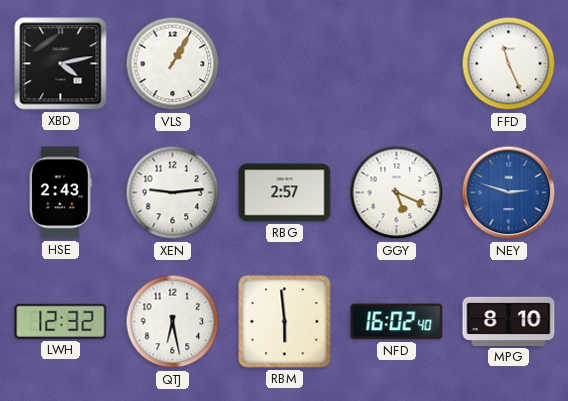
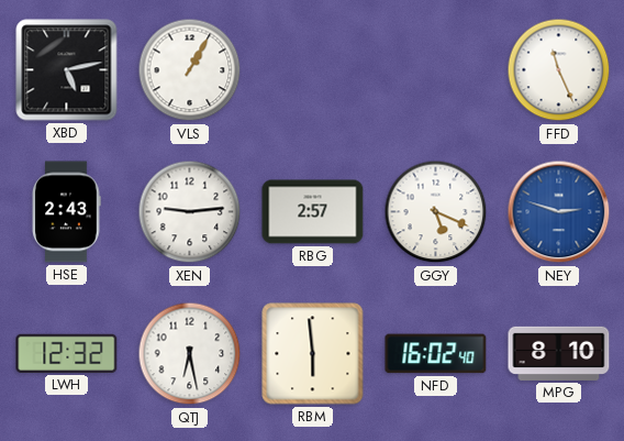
XBD: 4:13 -> 5:13
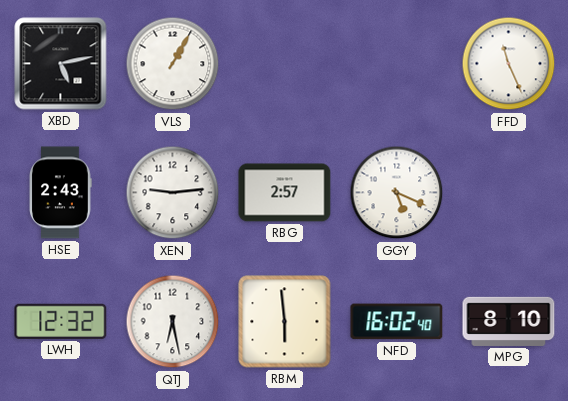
NEY: 2:48 -> none
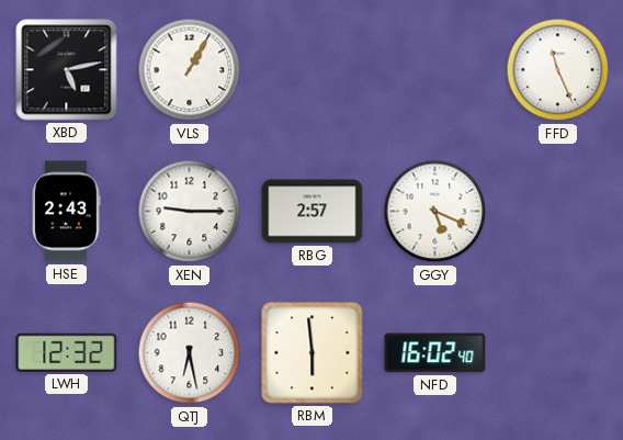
XEN: 9:14 -> 9:15
MPG: 8:10 -> none
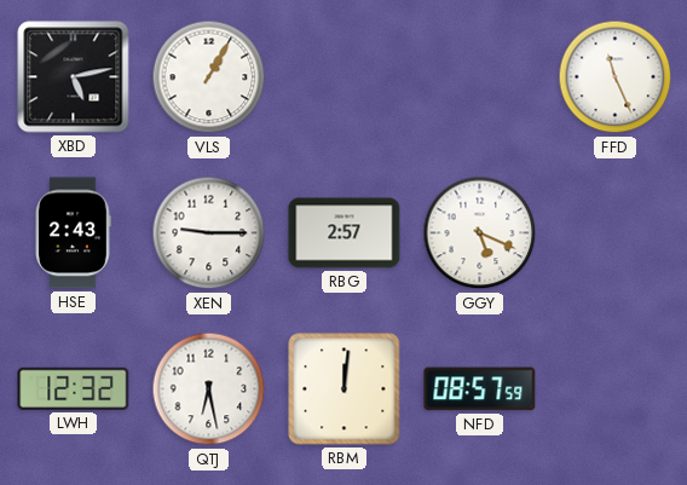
RBM: 5:59 -> 12:01
NFD: 16:02 -> 08:57
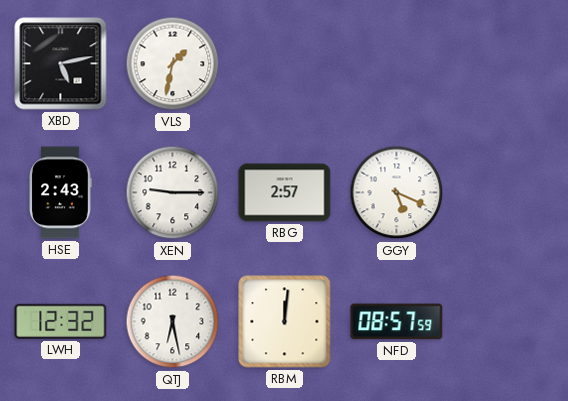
VLS: 1:05 -> 1:32
FFD: 11:26 -> none
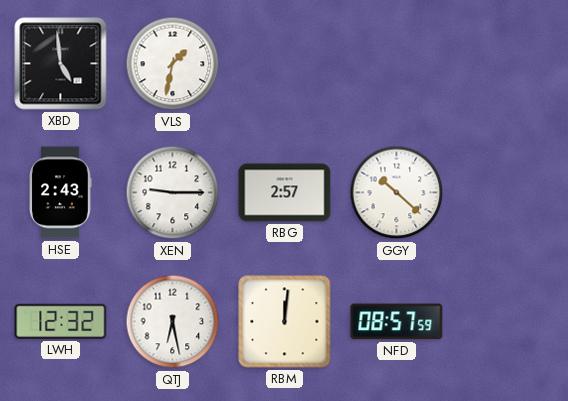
XBD: 5:13 -> 4:59
GGY: 5:19 -> 10:22
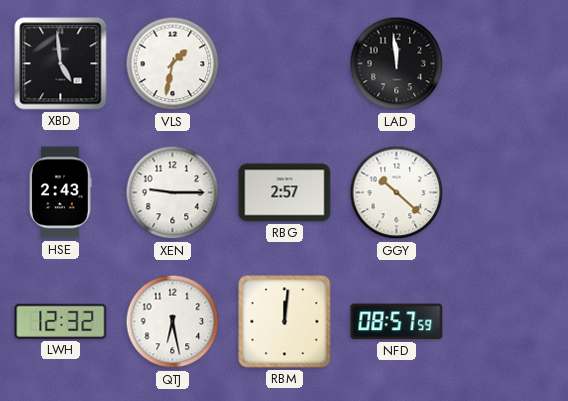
LAD: none -> 11:59
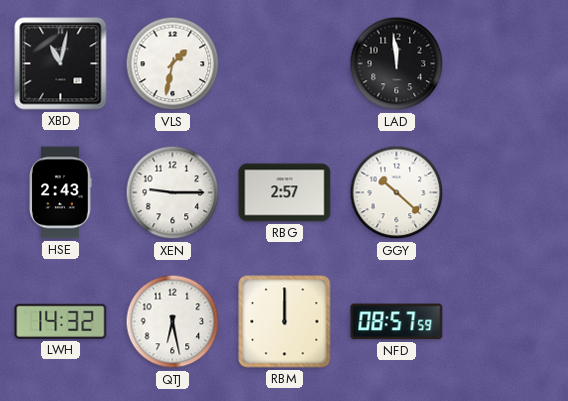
XBD: 4:59 -> 11:02
LWH: 12:32 -> 14:32
RBM: 12:01 -> 12:00
